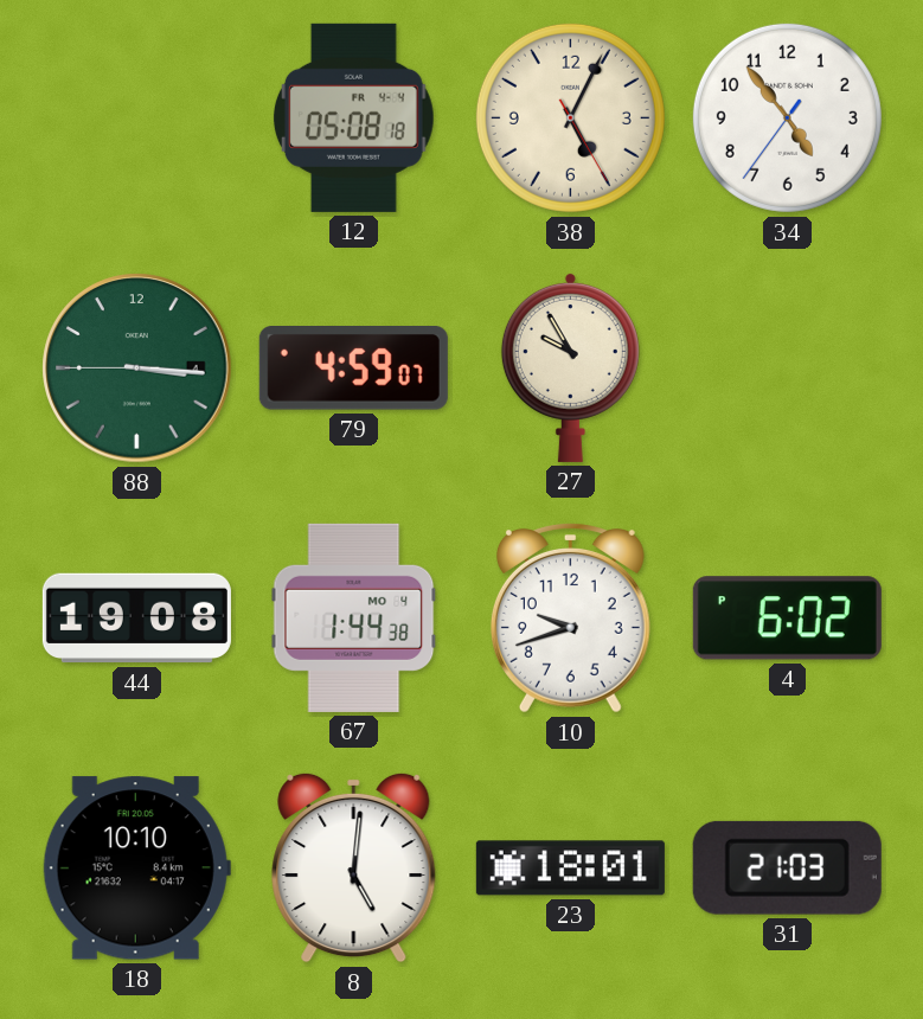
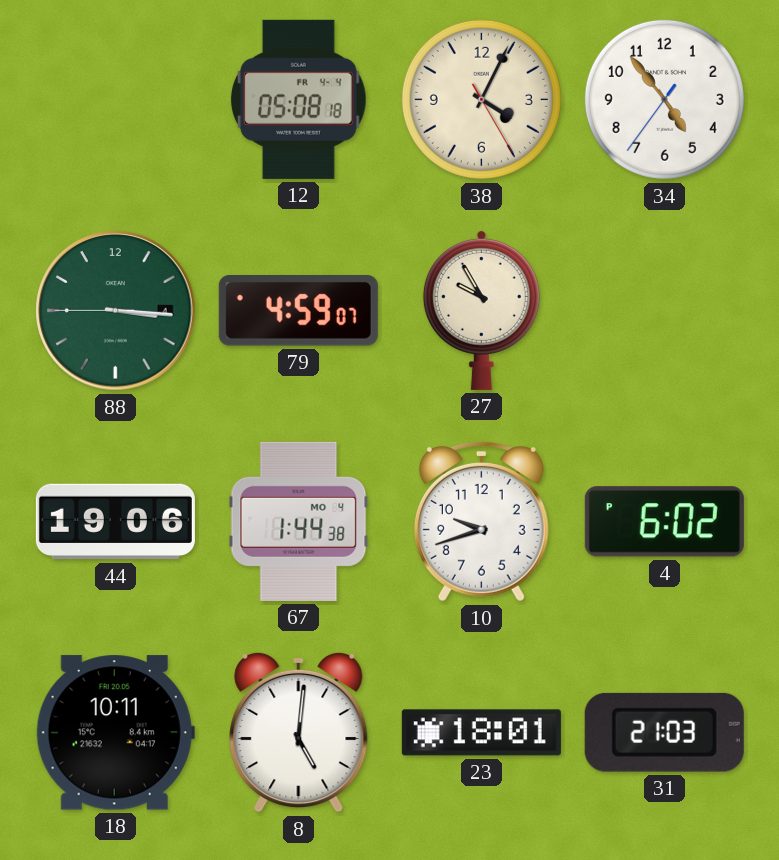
38: 5:04 -> 4:04
44: 19:08 -> 19:06
18: 10:10 -> 10:11
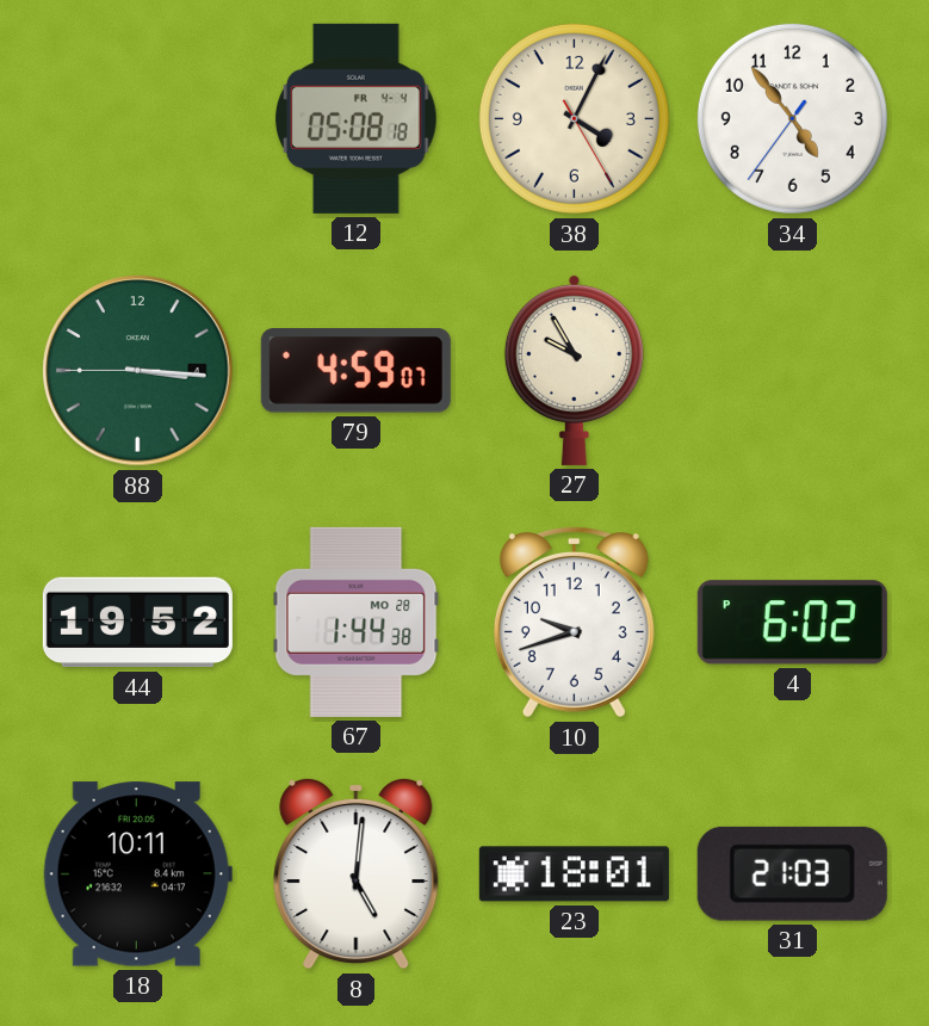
44: 19:06 -> 19:52
67 date: MO 4 -> MO 28
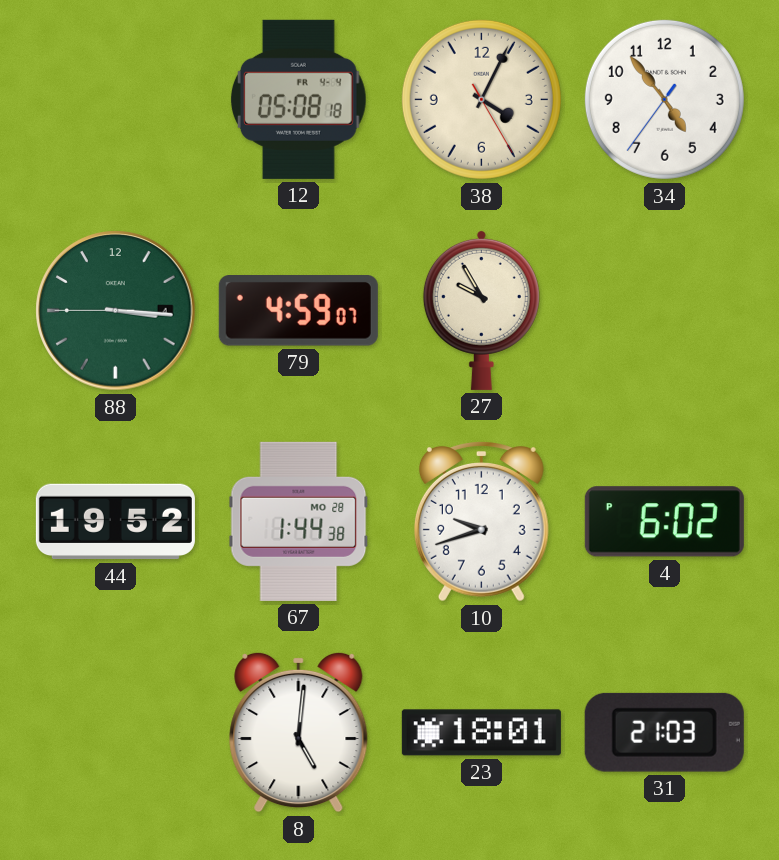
18: 10:11 -> none
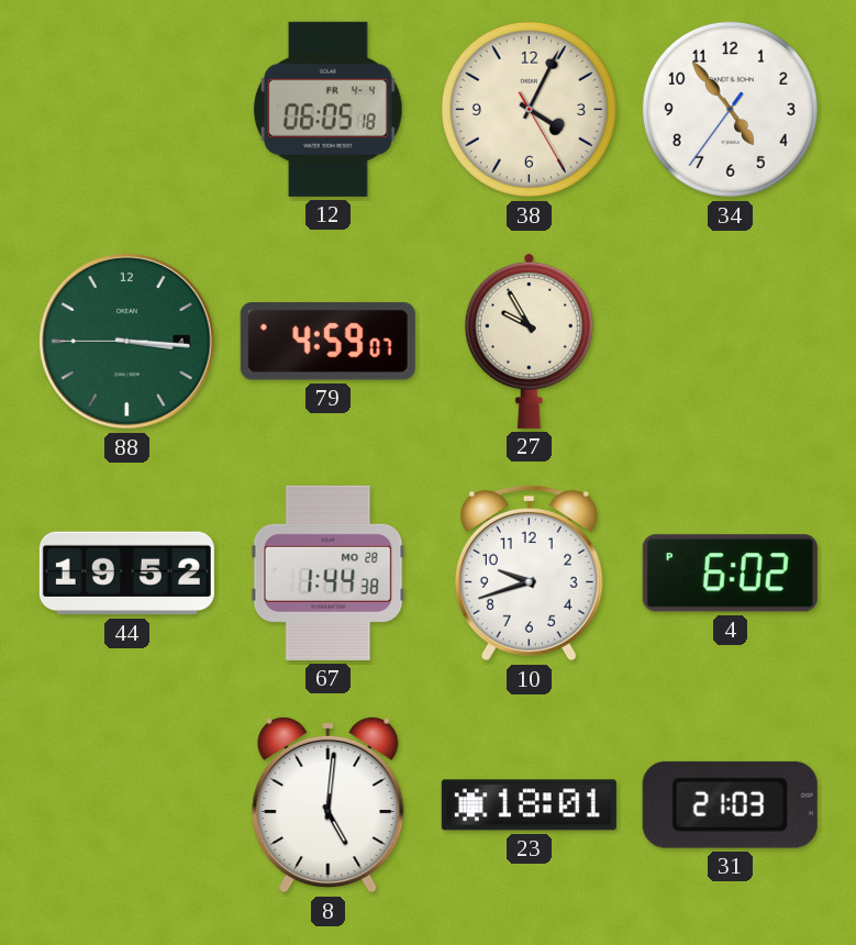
12: 05:08 -> 06:05
